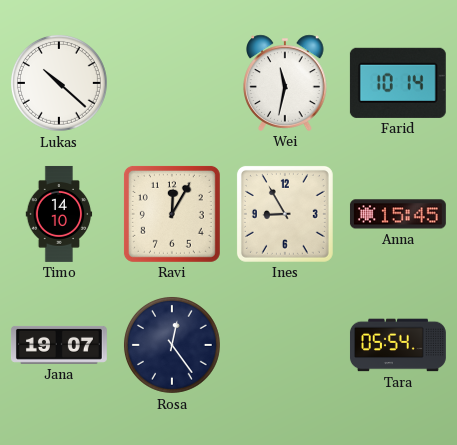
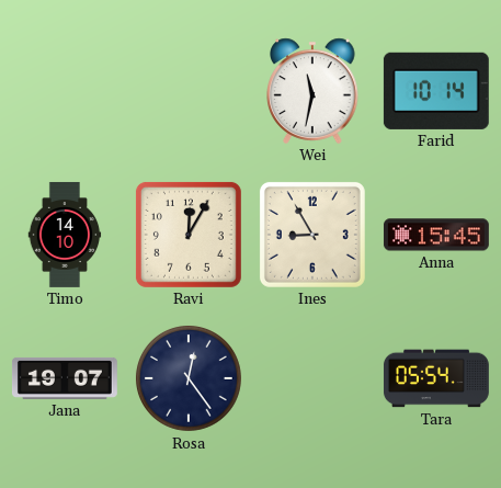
Lukas: 10:22 -> none
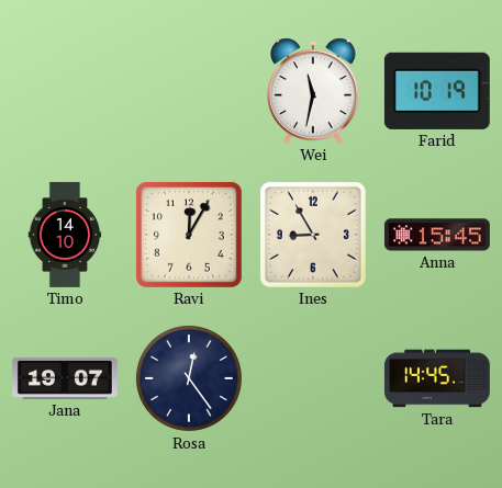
Farid: 10:14 -> 10:19
Tara: 05:54 -> 14:45
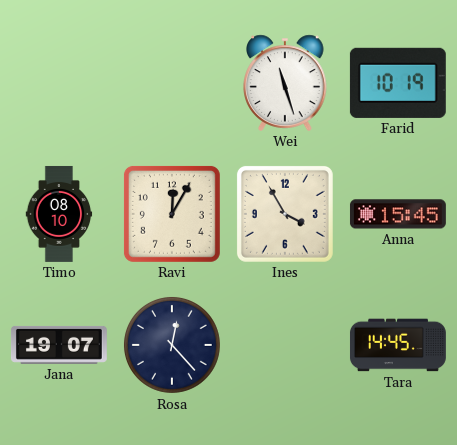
Wei: 11:32 -> 11:27
Timo: 14:10 -> 08:10
Ines: 8:55 -> 3:55
Rosa: 12:24 -> 12:23
